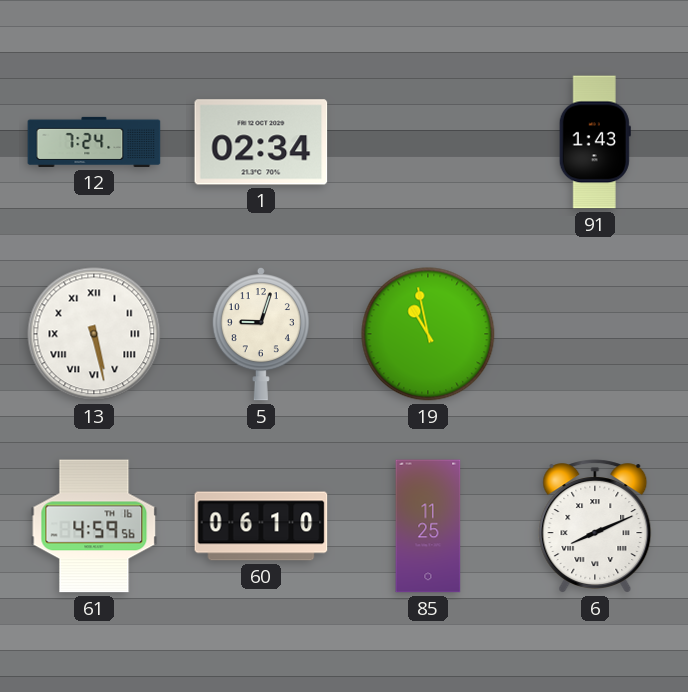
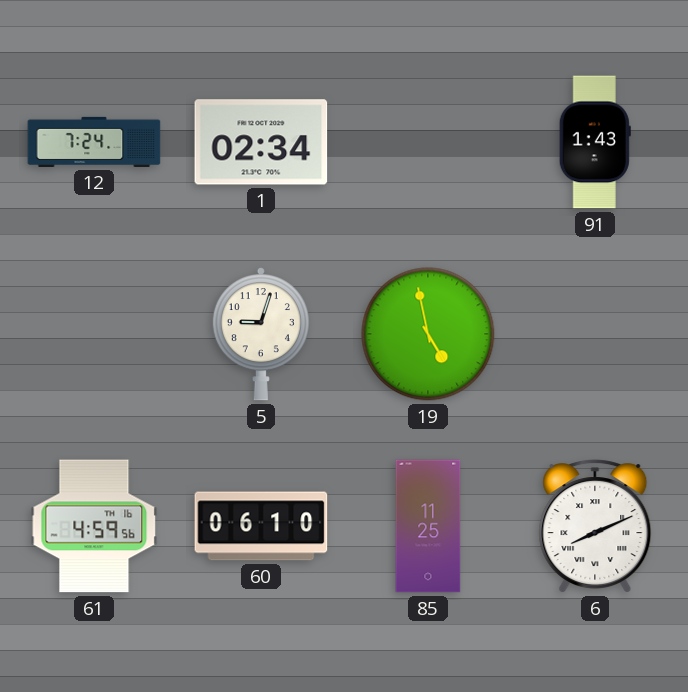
13: 5:28 -> none
19: 10:58 -> 4:58
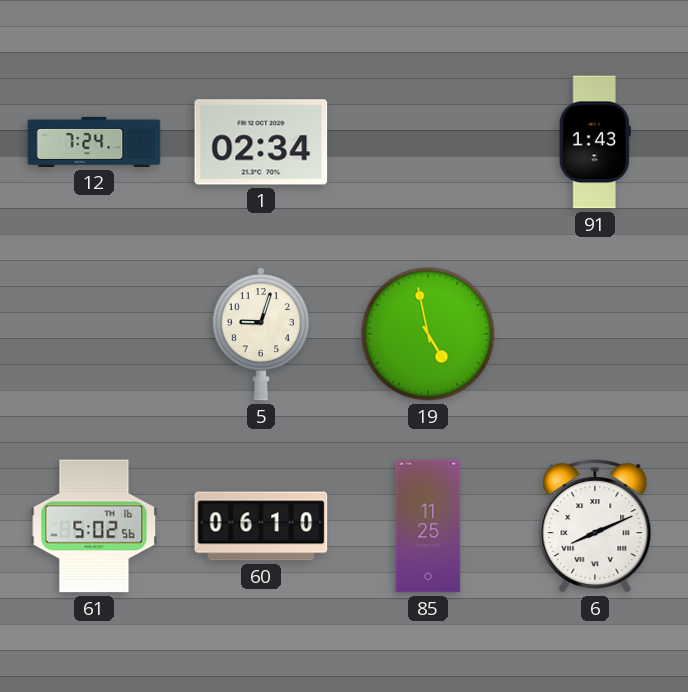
61: 4:59 -> 5:02
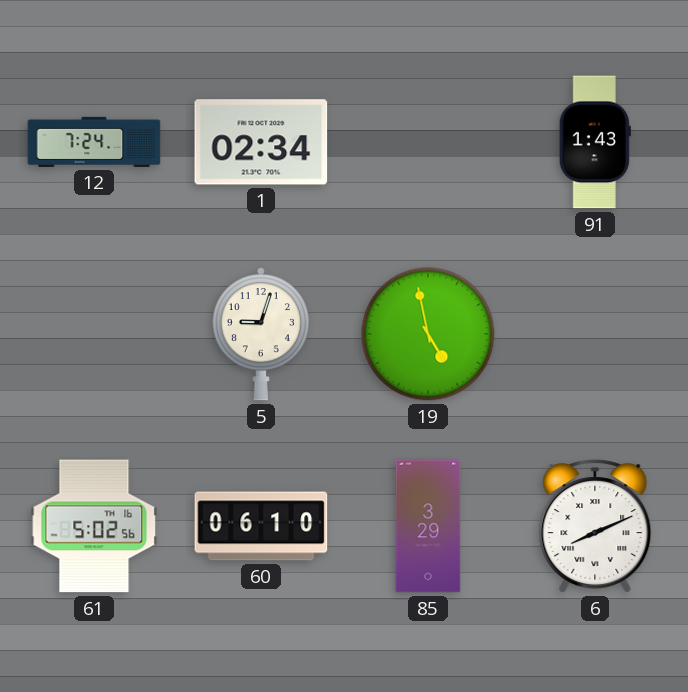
85: 11:25 -> 3:29
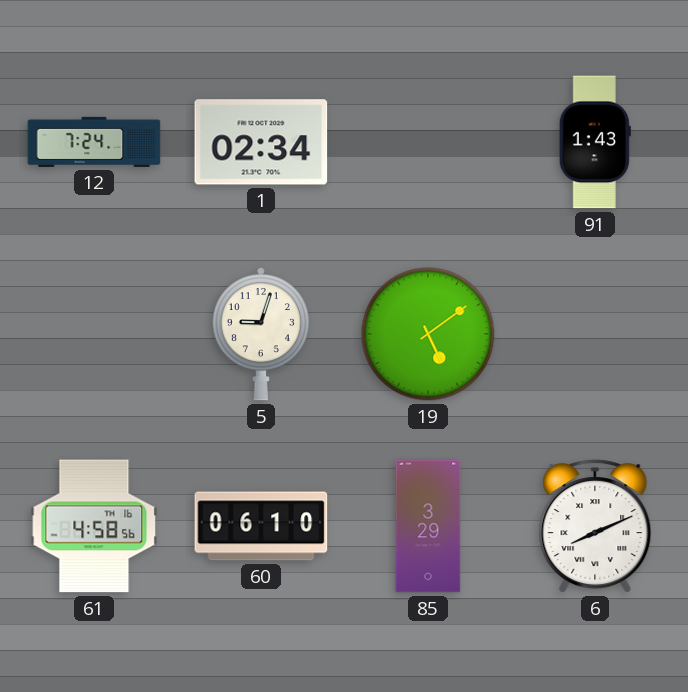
19: 4:58 -> 5:09
61: 5:02 -> 4:58
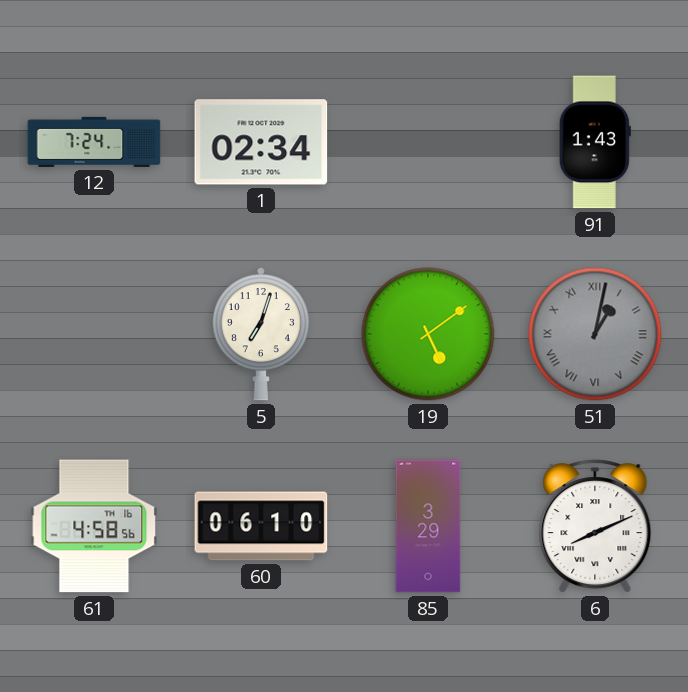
5: 9:03 -> 7:03
51: none -> 1:02
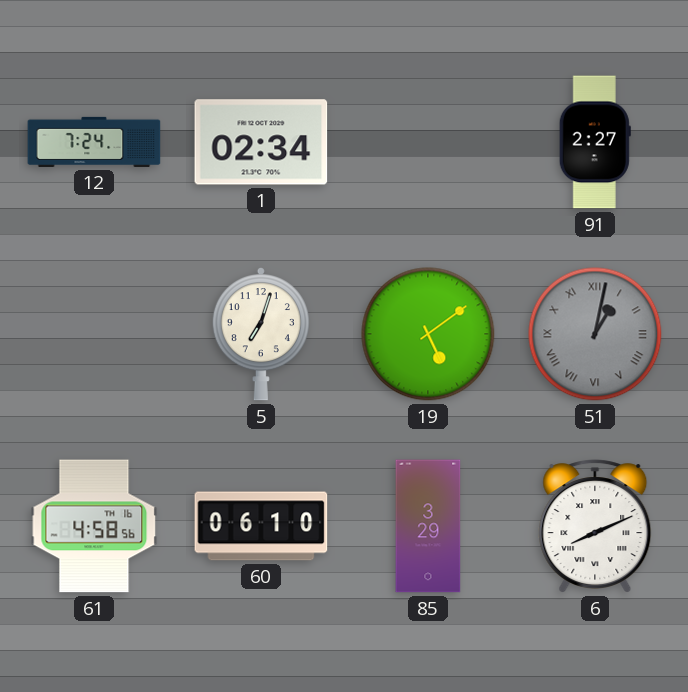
91: 1:43 -> 2:27
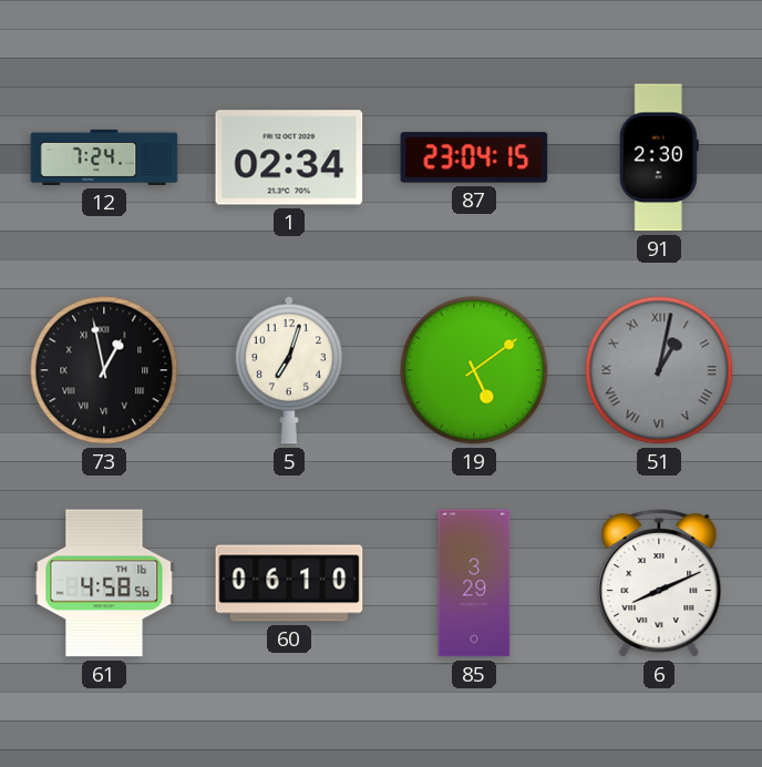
87: none -> 23:04
91: 2:27 -> 2:30
73: none -> 12:58
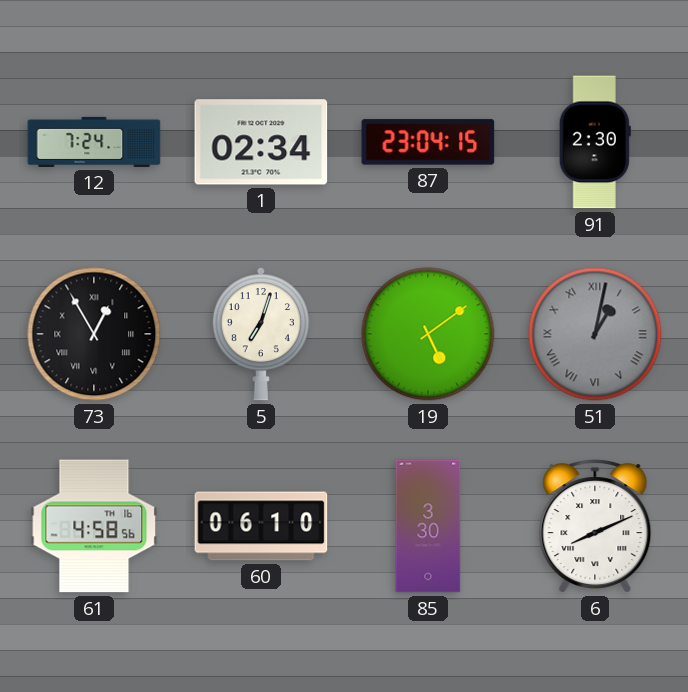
73: 12:58 -> 12:55
85: 3:29 -> 3:30
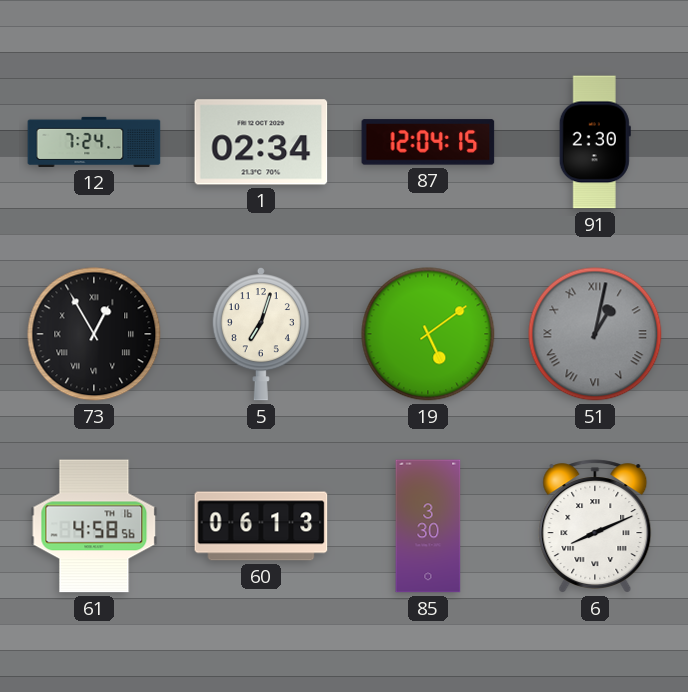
87: 23:04 -> 12:04
60: 06:10 -> 06:13
